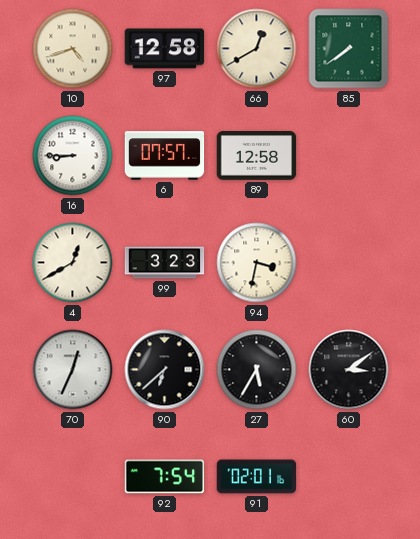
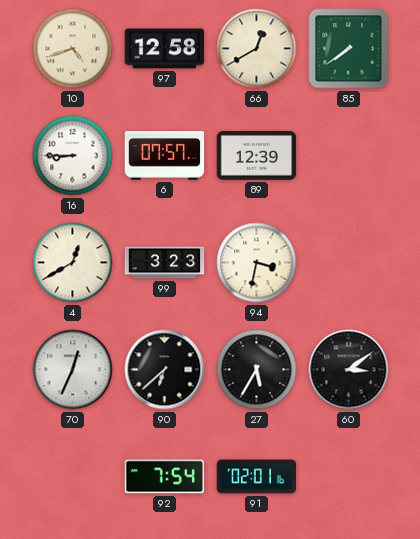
89: 12:58 -> 12:39
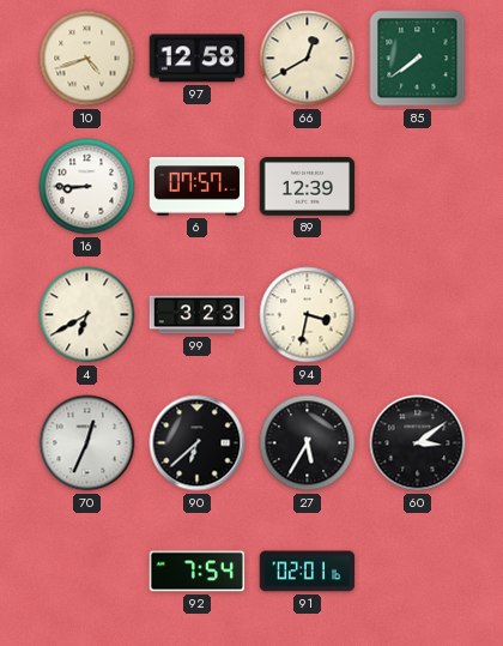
4: 12:40 -> 6:40
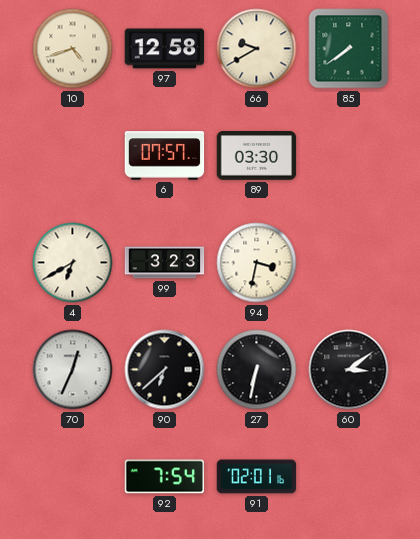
66: 12:40 -> 9:40
16: 8:45 -> none
89: 12:39 -> 03:30
27: 5:35 -> 6:32
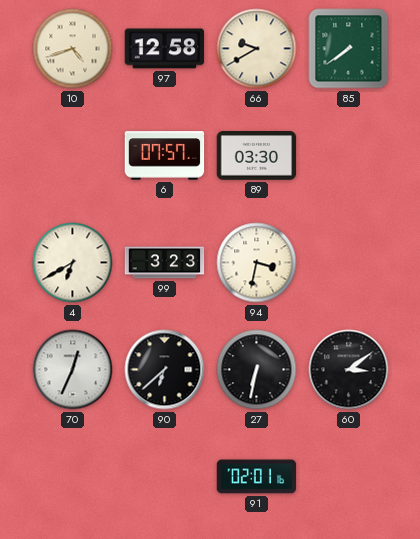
92: 7:54 -> none
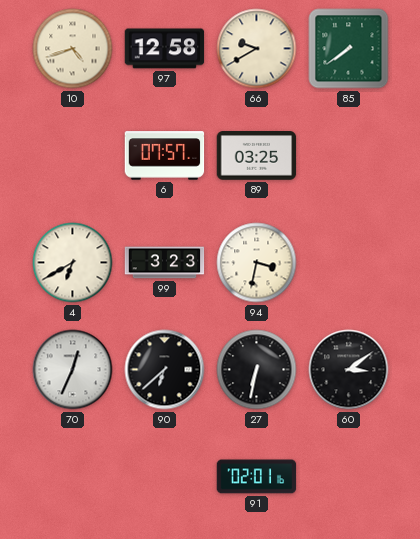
89: 03:30 -> 03:25
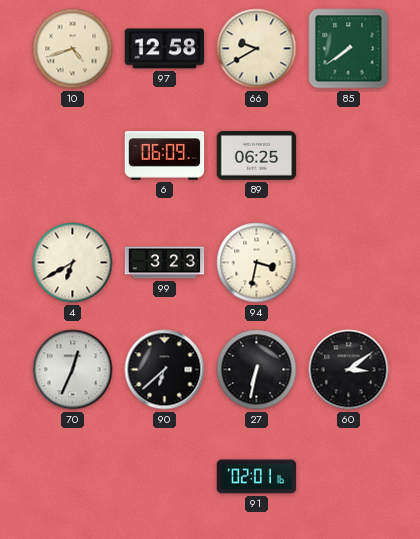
6: 07:57 -> 06:09
89: 03:25 -> 06:25
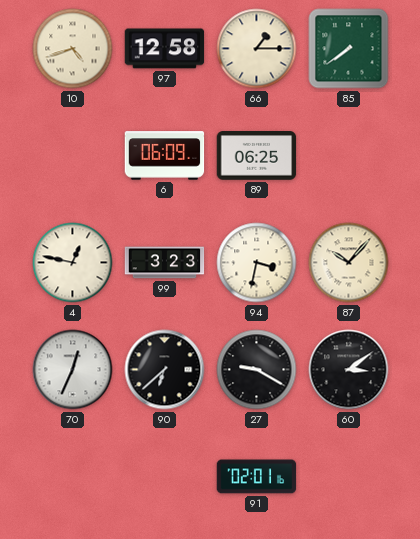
66: 9:40 -> 1:15
4: 6:40 -> 12:47
87: none -> 10:07
27: 6:32 -> 9:20
